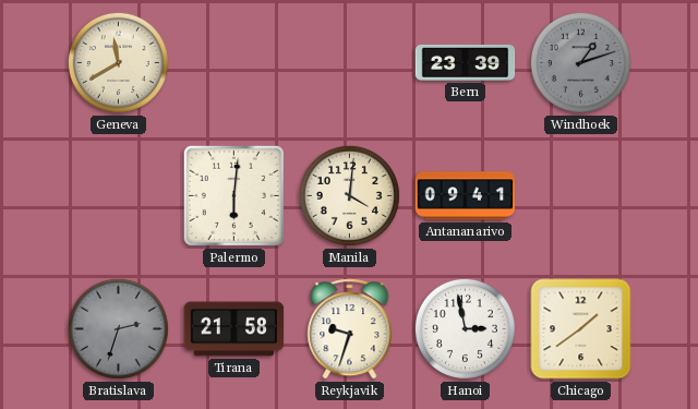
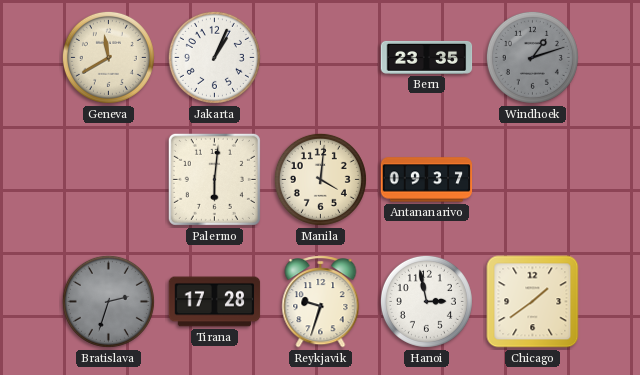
Jakarta: none -> 1:04
Bern: 23:39 -> 23:35
Antananarivo: 09:41 -> 09:37
Tirana: 21:58 -> 17:28
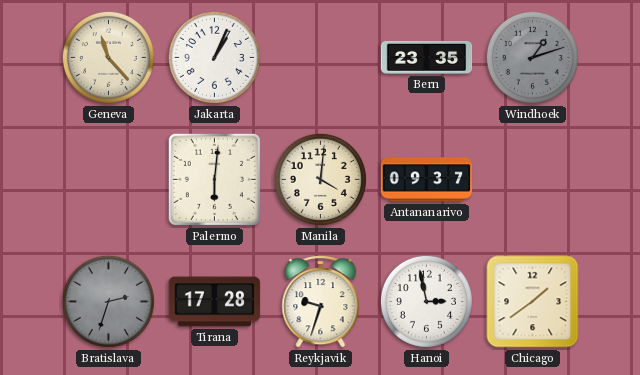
Geneva: 11:40 -> 11:23
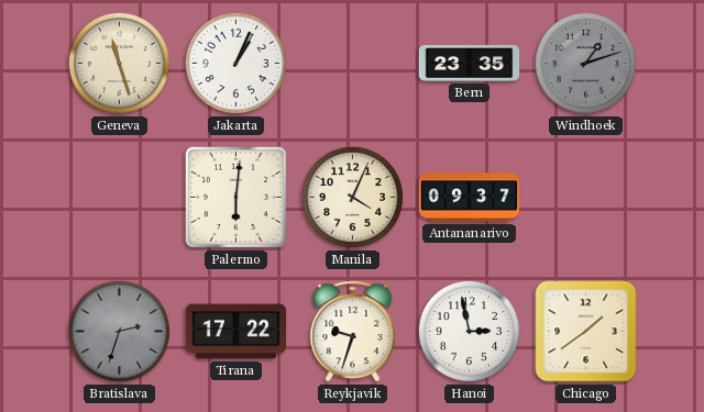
Geneva: 11:23 -> 11:27
Manila: 4:01 -> 4:04
Tirana: 17:28 -> 17:22
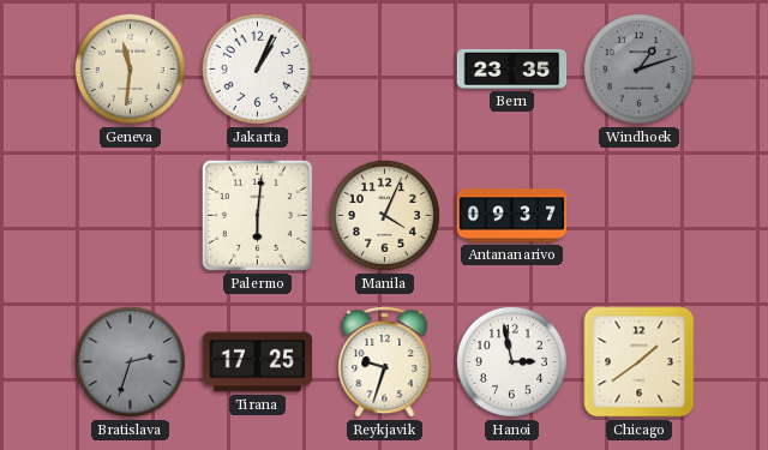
Geneva: 11:27 -> 11:31
Tirana: 17:22 -> 17:25
